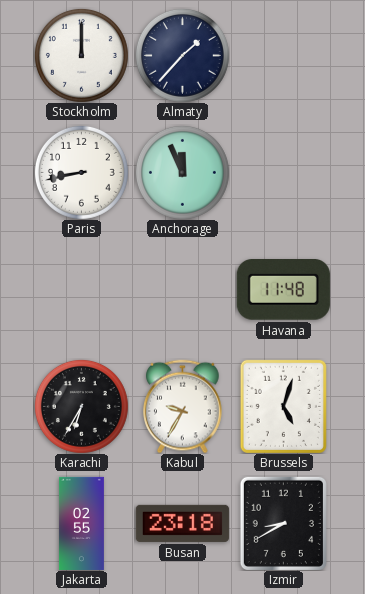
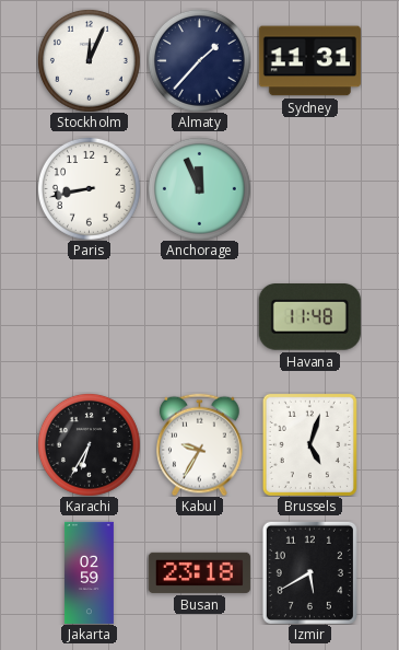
Stockholm: 12:00 -> 12:04
Sydney: none -> 11:31
Jakarta: 02:55 -> 02:59
Izmir: 8:40 -> 5:40
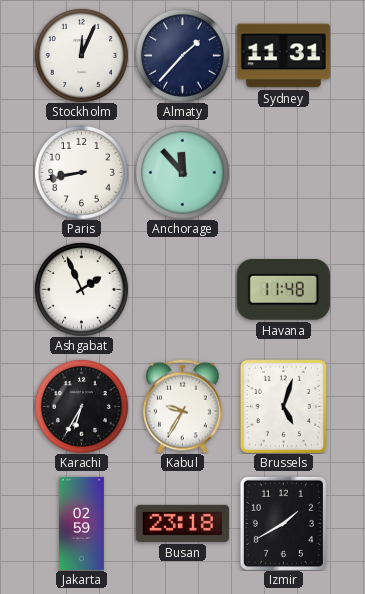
Anchorage: 11:56 -> 11:53
Ashgabat: none -> 1:56
Izmir: 5:40 -> 1:40
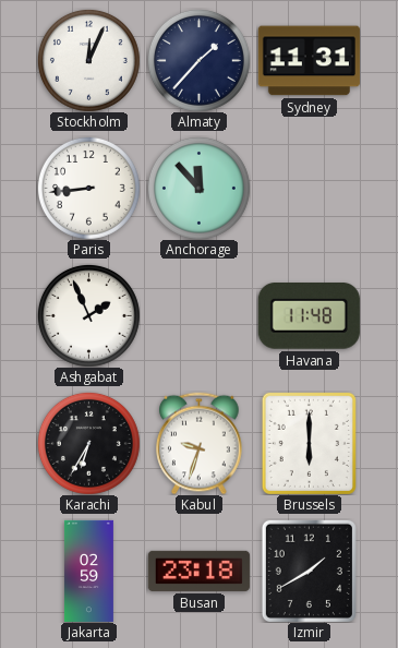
Paris: 8:43 -> 8:44
Kabul: 9:35 -> 9:33
Brussels: 5:03 -> 6:00
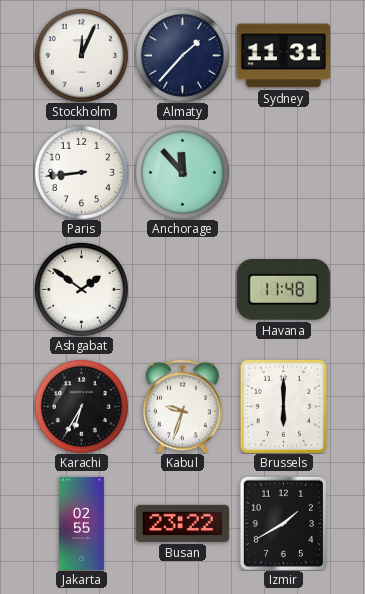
Ashgabat: 1:56 -> 1:51
Jakarta: 02:59 -> 02:55
Busan: 23:18 -> 23:22
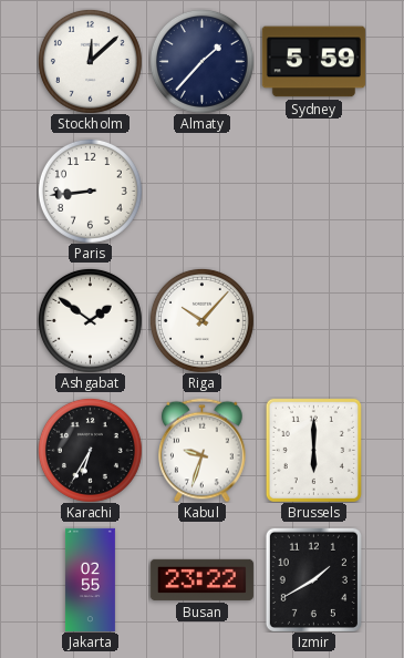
Stockholm: 12:04 -> 12:08
Sydney: 11:31 -> 5:59
Anchorage: 11:53 -> none
Riga: none -> 10:07
Havana: 11:48 -> none
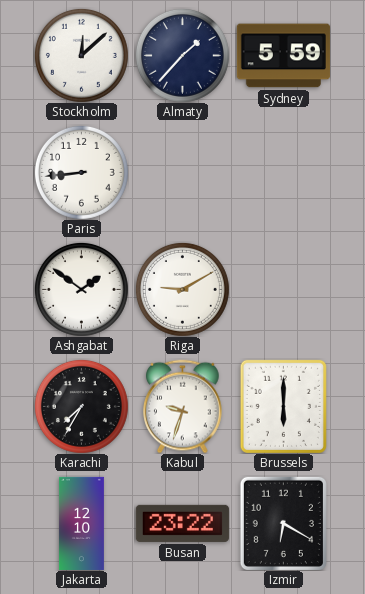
Riga: 10:07 -> 9:10
Karachi: 6:35 -> 7:35
Jakarta: 02:55 -> 12:10
Izmir: 1:40 -> 6:20
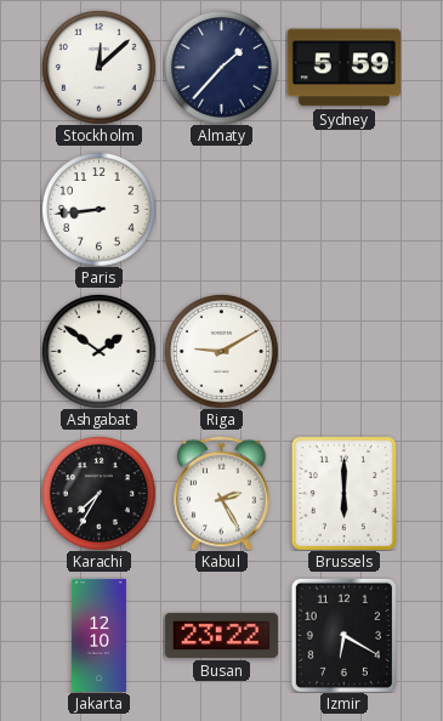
Kabul: 9:33 -> 2:25
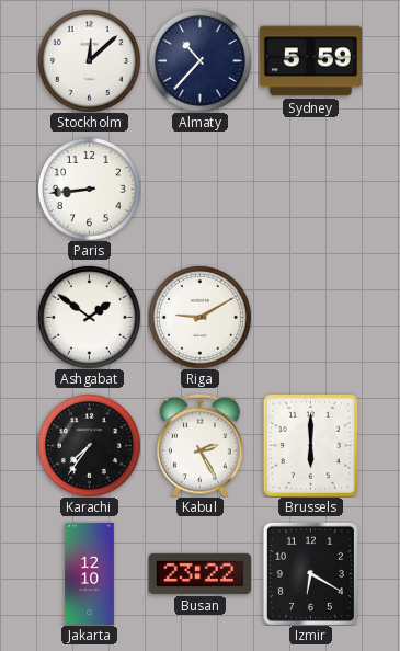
Almaty: 1:37 -> 10:37
Karachi: 7:35 -> 7:36
